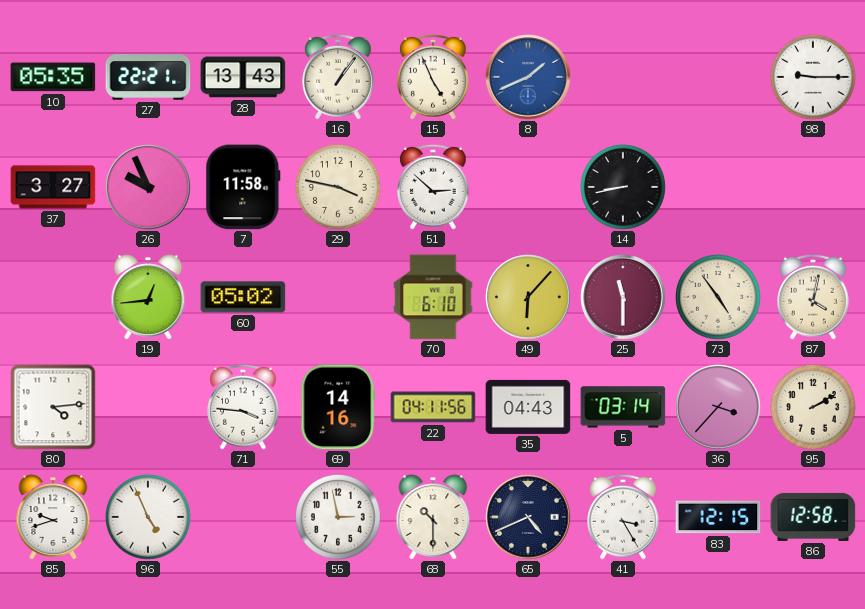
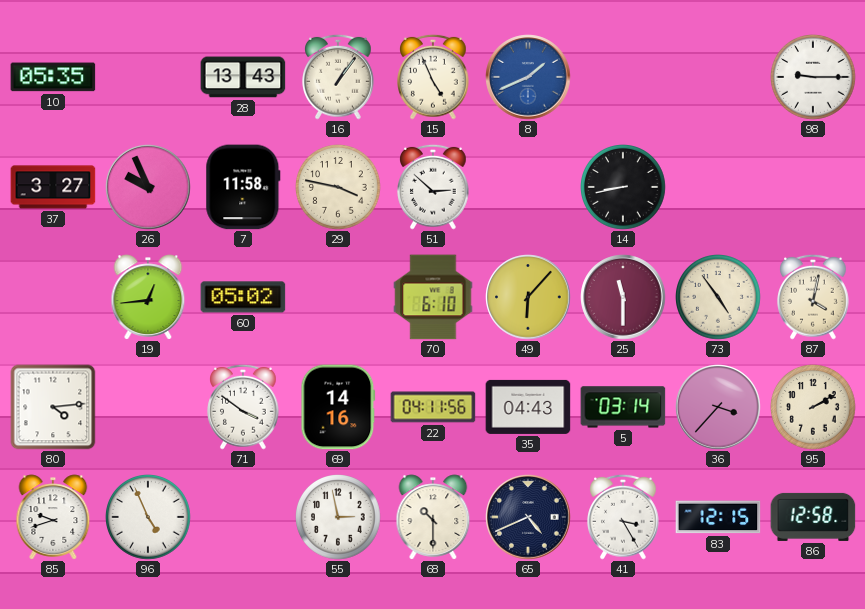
27: 22:21 -> none
71: 3:46 -> 3:51
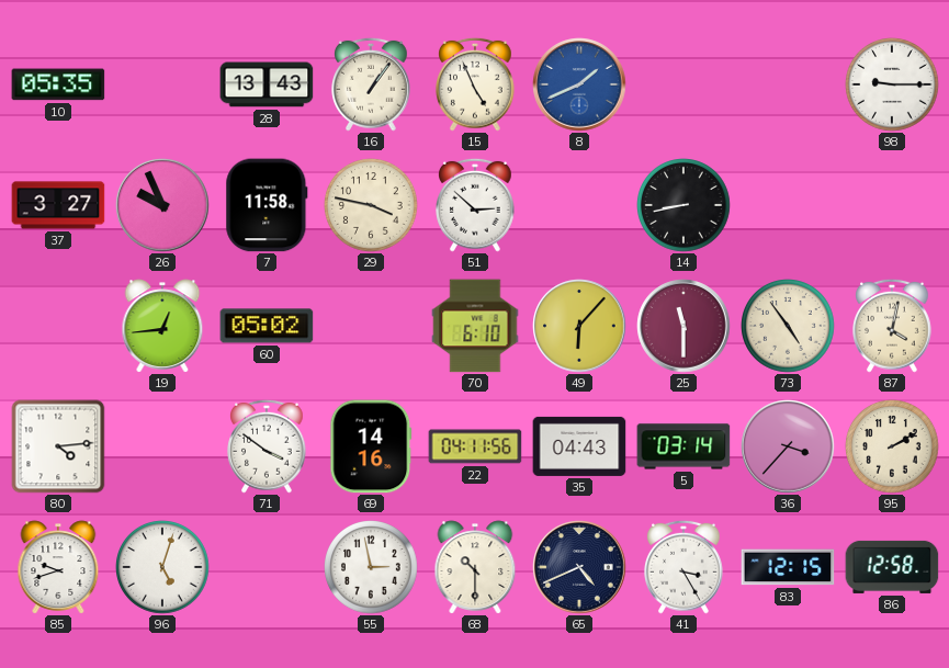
96: 4:56 -> 5:03
